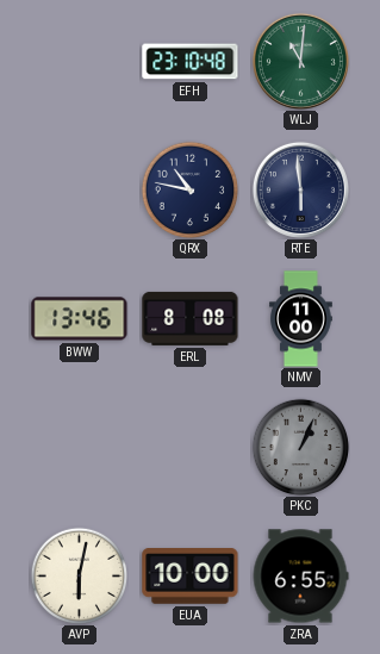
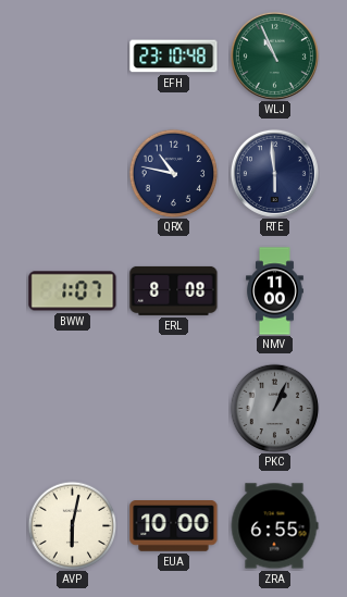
WLJ: 11:01 -> 10:56
BWW: 13:46 -> 1:07
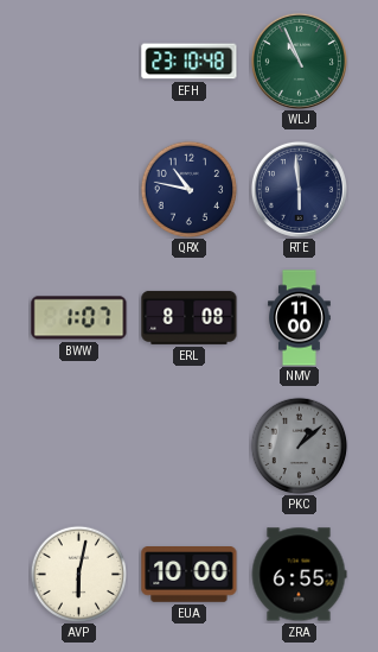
PKC: 1:04 -> 1:08
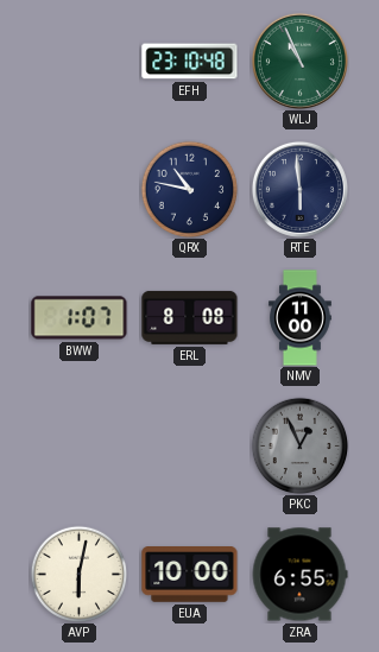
PKC: 1:08 -> 12:56
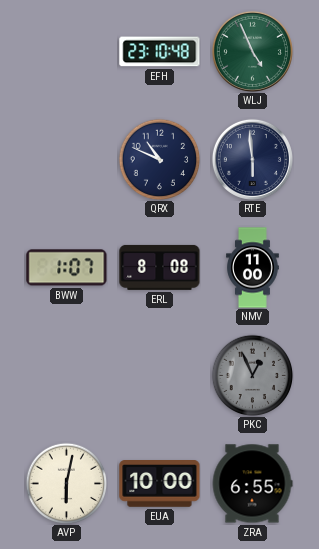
WLJ: 10:56 -> 4:56
QRX: 10:47 -> 10:49
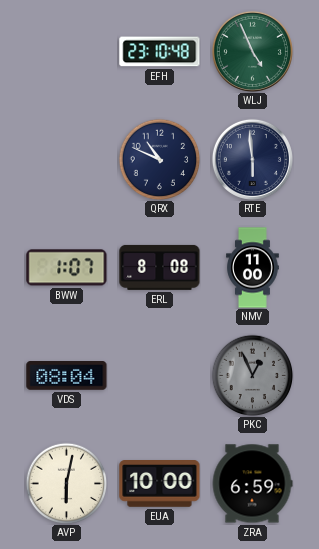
VDS: none -> 08:04
ZRA: 6:55 -> 6:59
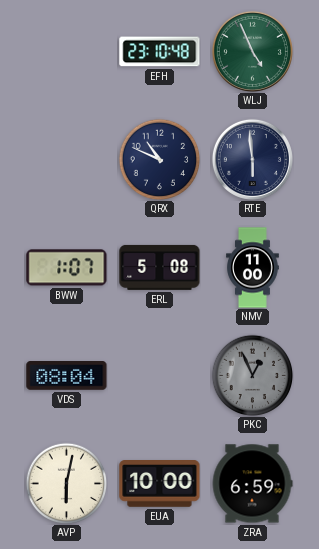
ERL: 8:08 -> 5:08
